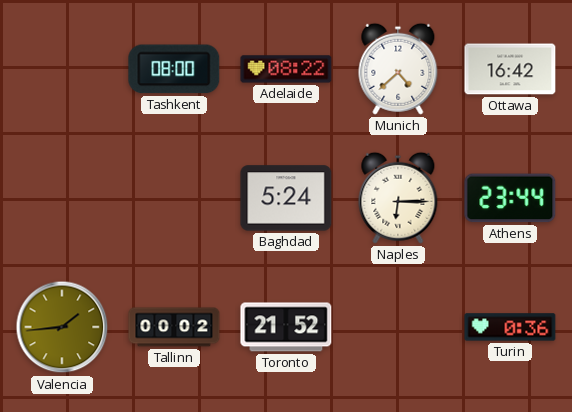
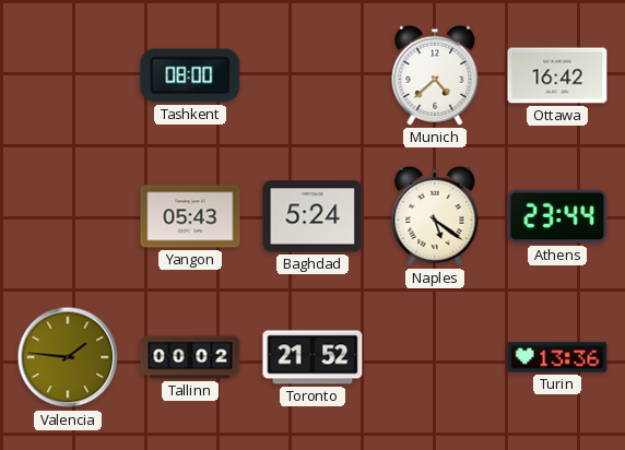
Adelaide: 08:22 -> none
Yangon: none -> 05:43
Naples: 6:15 -> 5:21
Valencia: 1:44 -> 1:46
Turin: 0:36 -> 13:36
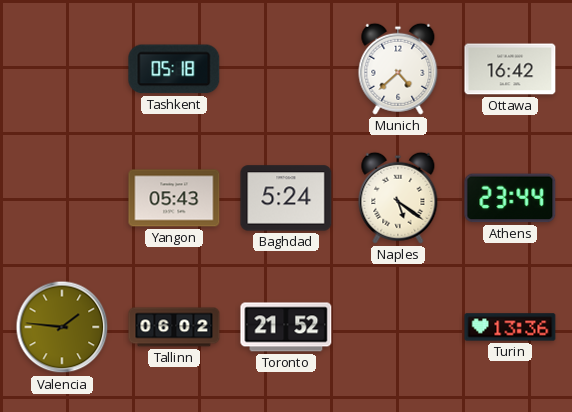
Tashkent: 08:00 -> 05:18
Tallinn: 00:02 -> 06:02
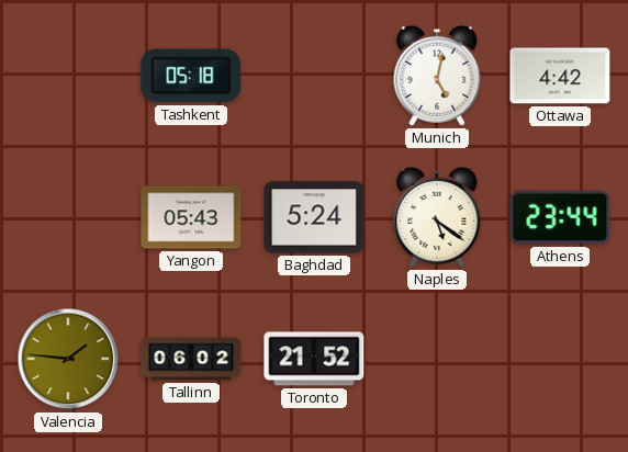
Munich: 4:38 -> 5:02
Ottawa: 16:42 -> 4:42
Turin: 13:36 -> none
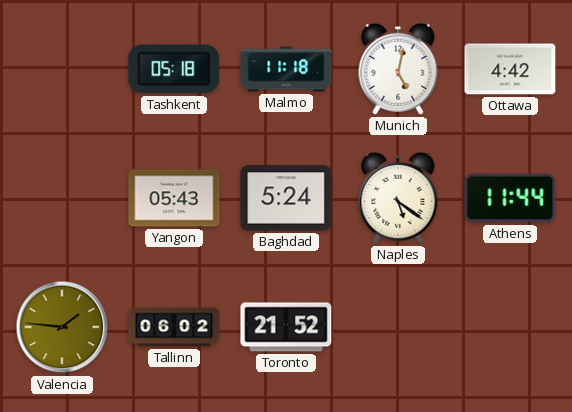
Malmo: none -> 11:18
Athens: 23:44 -> 11:44
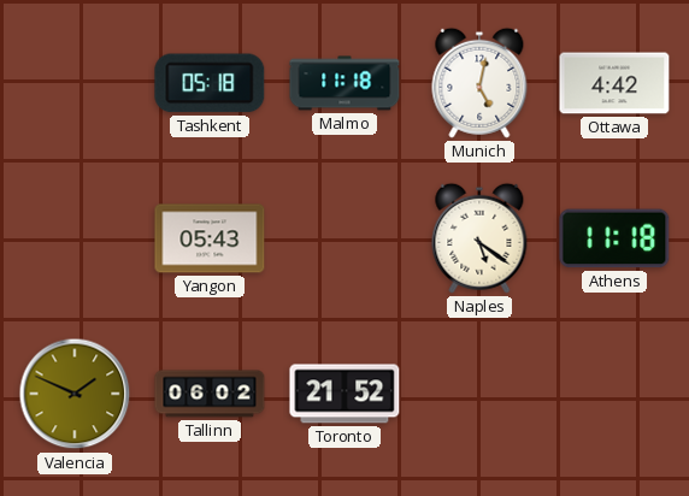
Baghdad: 5:24 -> none
Athens: 11:44 -> 11:18
Valencia: 1:46 -> 1:49
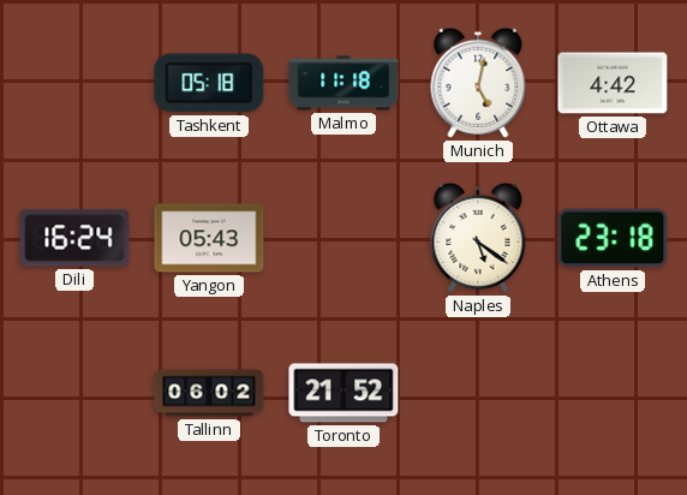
Dili: none -> 16:24
Athens: 11:18 -> 23:18
Valencia: 1:49 -> none
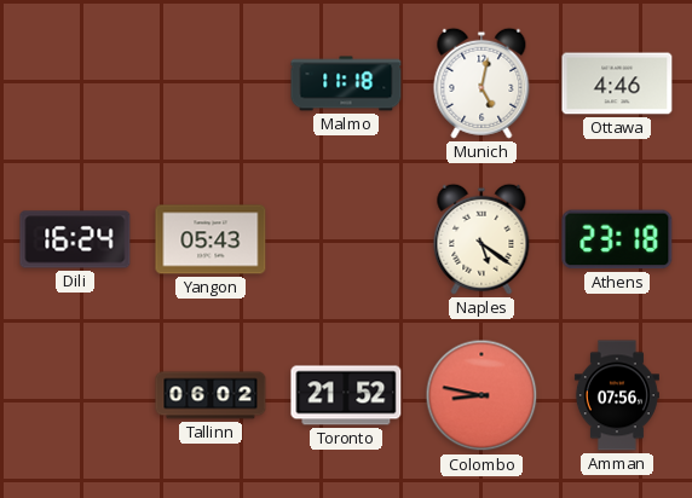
Tashkent: 05:18 -> none
Ottawa: 4:42 -> 4:46
Colombo: none -> 8:47
Amman: none -> 07:56
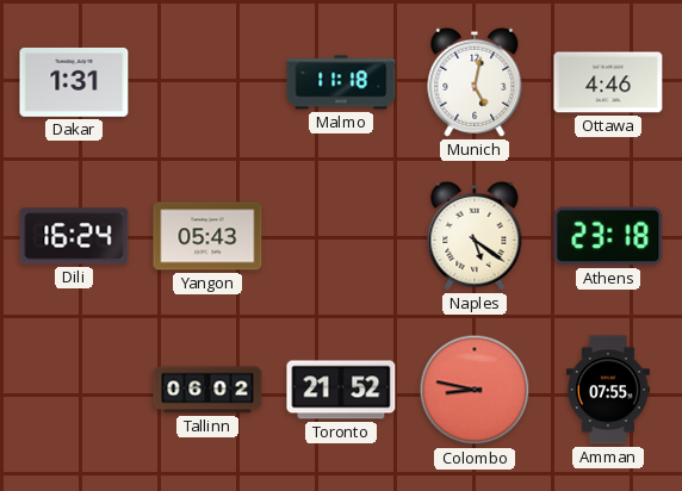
Dakar: none -> 1:31
Amman: 07:56 -> 07:55
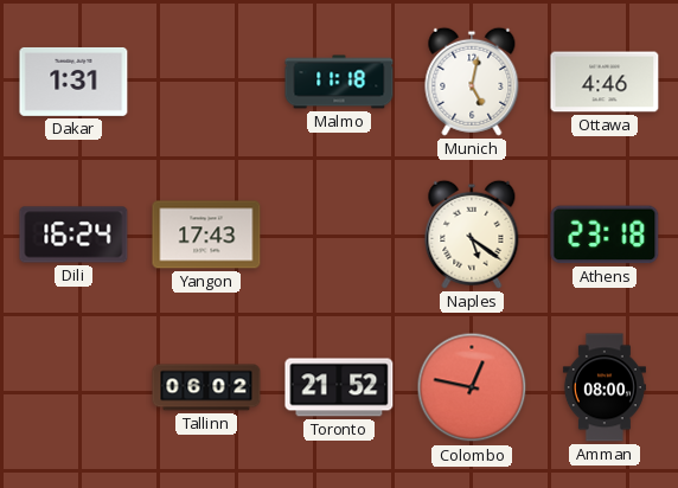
Yangon: 05:43 -> 17:43
Colombo: 8:47 -> 12:47
Amman: 07:55 -> 08:00
